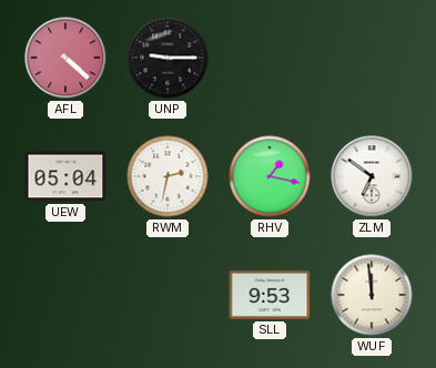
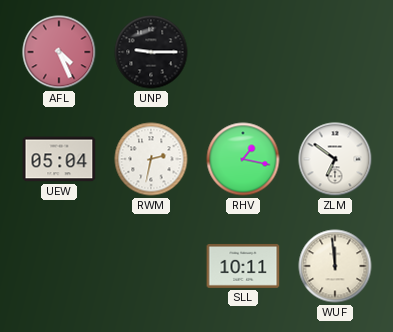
AFL: 4:22 -> 4:26
SLL: 9:53 -> 10:11
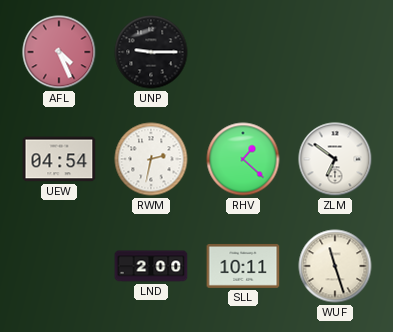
UEW: 05:04 -> 04:54
RHV: 1:17 -> 1:22
LND: none -> 2:00
WUF: 11:59 -> 11:27
